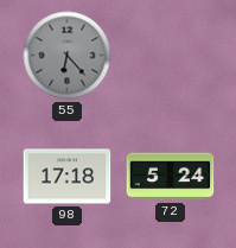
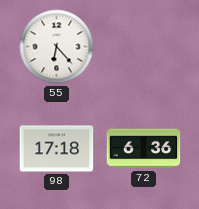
55 dial: grey -> white
72: 5:24 -> 6:36
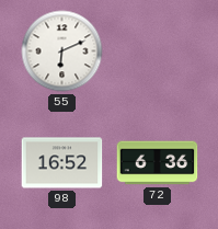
55: 6:23 -> 6:11
98: 17:18 -> 16:52
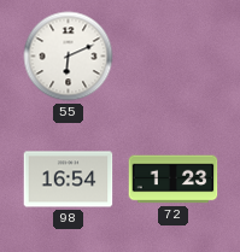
98: 16:52 -> 16:54
72: 6:36 -> 1:23
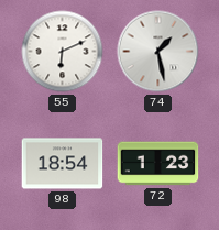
74: none -> 1:28
98: 16:54 -> 18:54
